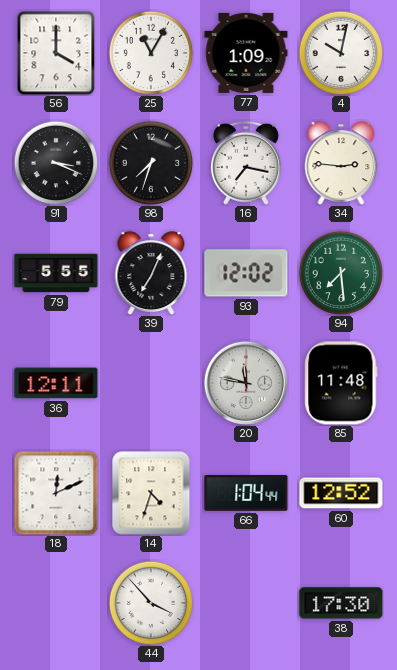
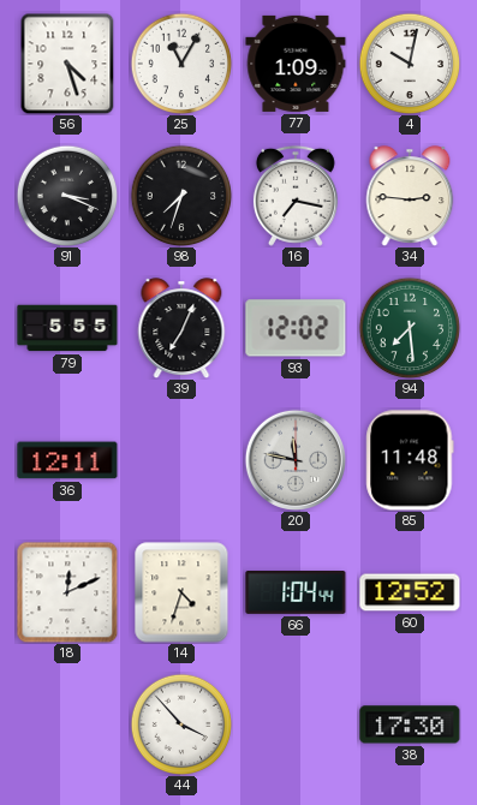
56: 4:00 -> 4:27
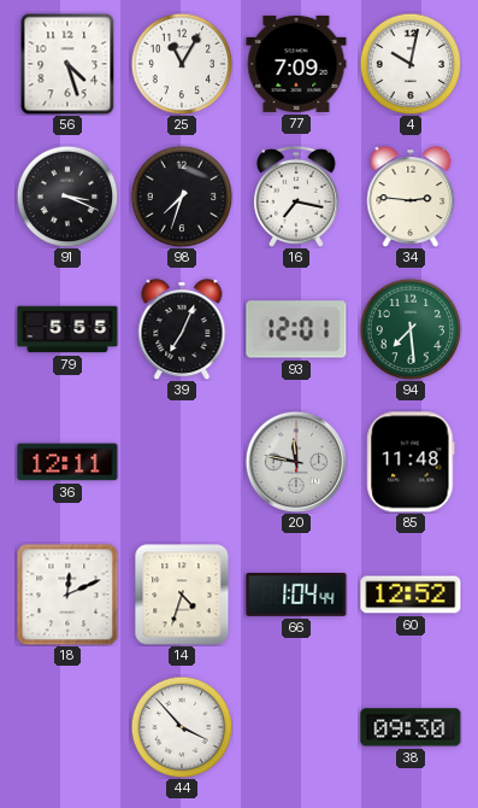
77: 1:09 -> 7:09
93: 12:02 -> 12:01
38: 17:30 -> 09:30
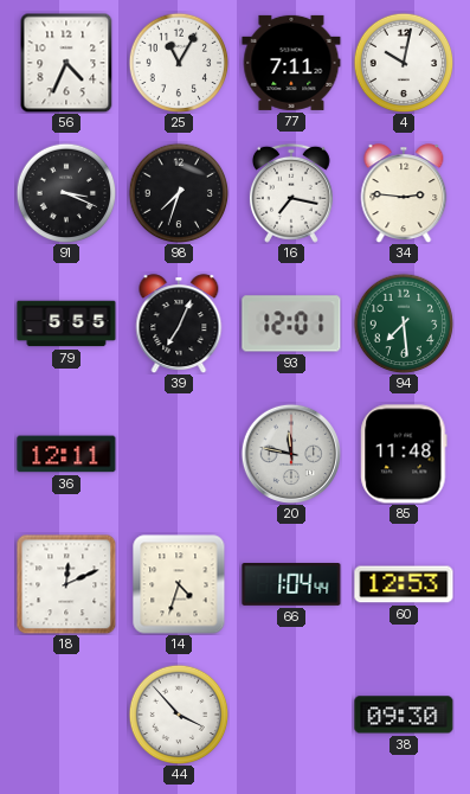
56: 4:27 -> 4:34
77: 7:09 -> 7:11
60: 12:52 -> 12:53
